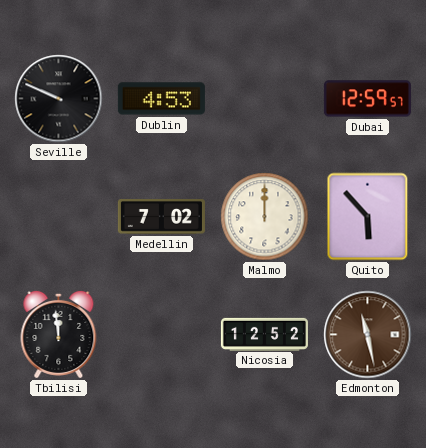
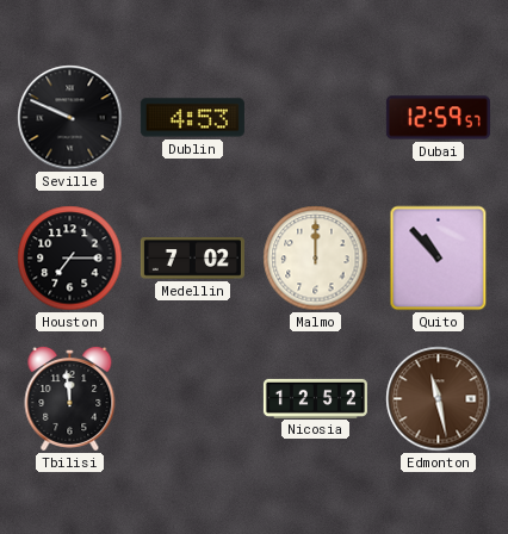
Houston: none -> 7:15
Quito: 5:53 -> 10:53
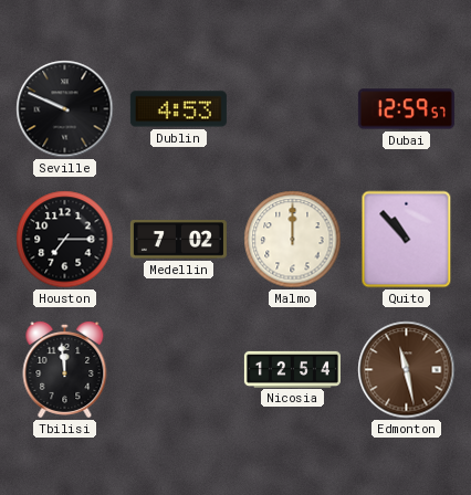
Nicosia: 12:52 -> 12:54
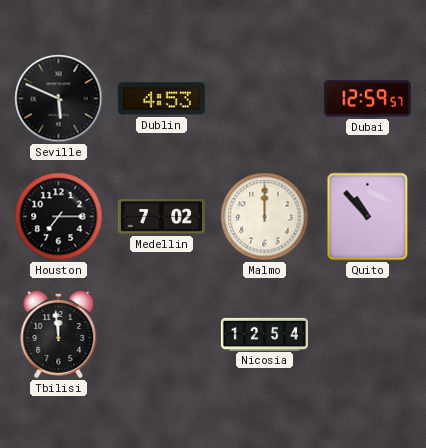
Seville: 9:49 -> 5:49
Edmonton: 11:28 -> none
